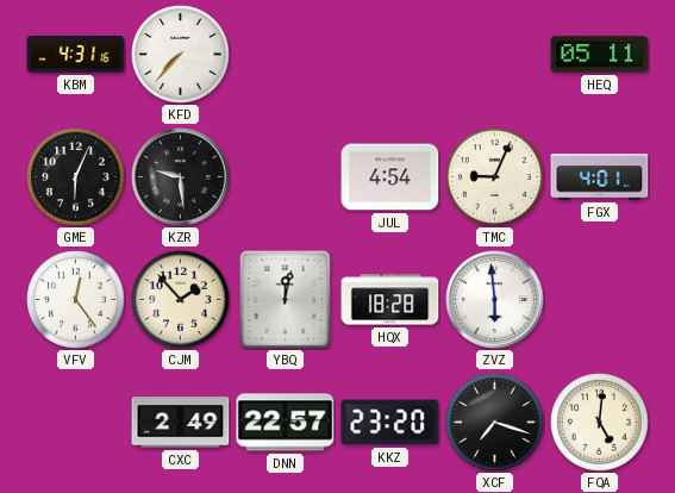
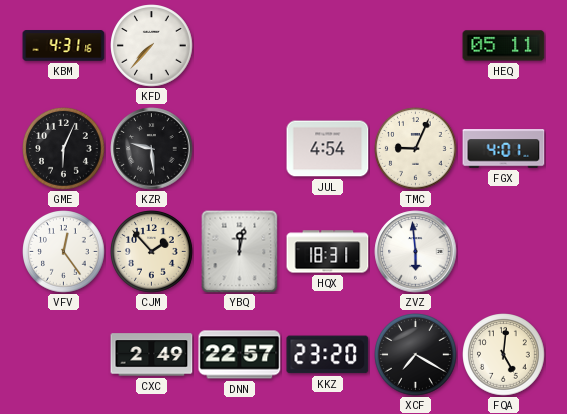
HQX: 18:28 -> 18:31
XCF: 7:18 -> 7:20
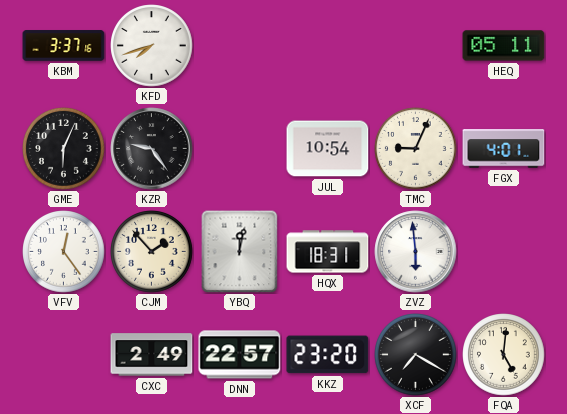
KBM: 4:31 -> 3:37
KFD: 7:37 -> 7:42
KZR: 9:29 -> 9:24
JUL: 4:54 -> 10:54
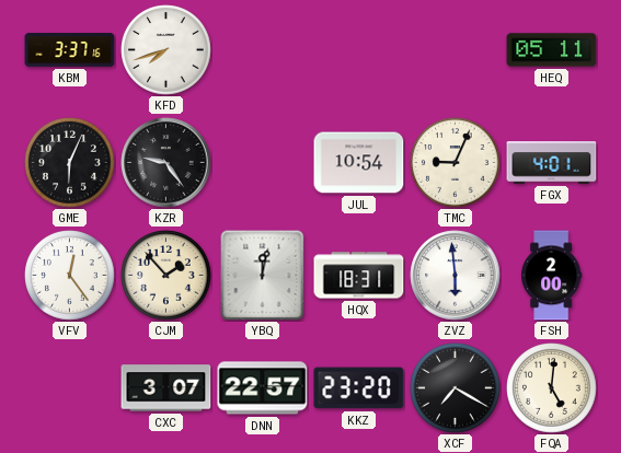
FSH: none -> 2:00
CXC: 2:49 -> 3:07
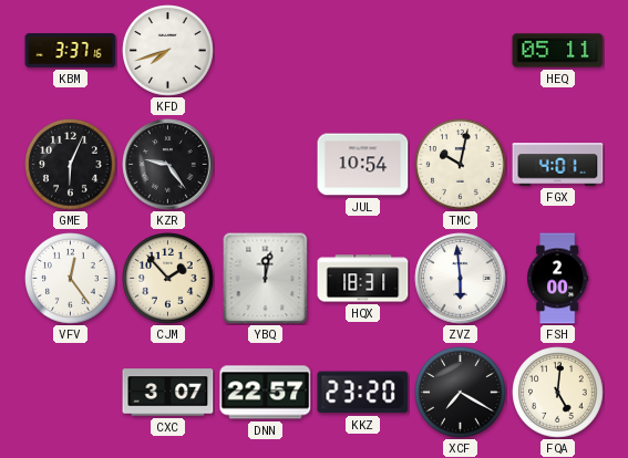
TMC: 9:04 -> 10:02
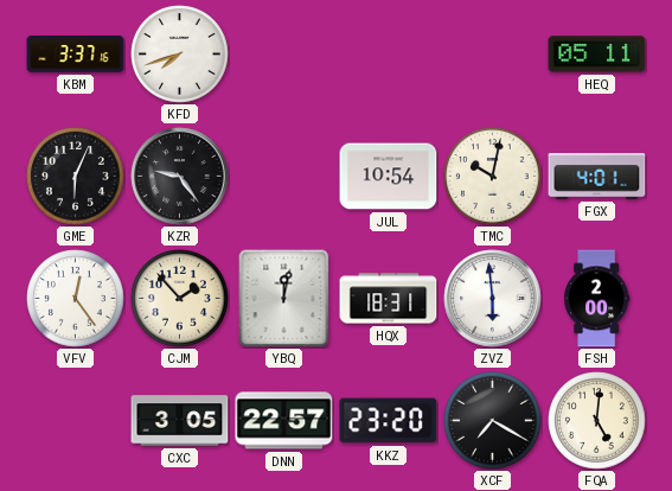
CXC: 3:07 -> 3:05
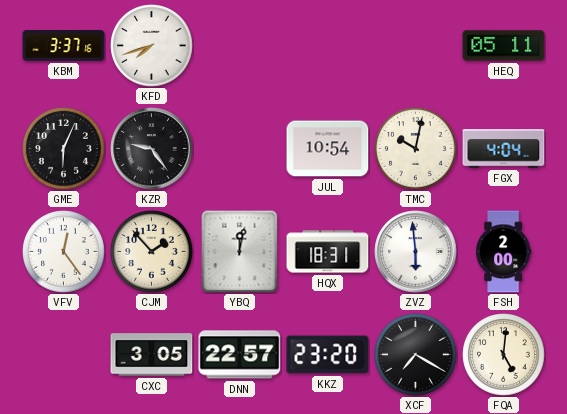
FGX: 4:01 -> 4:04
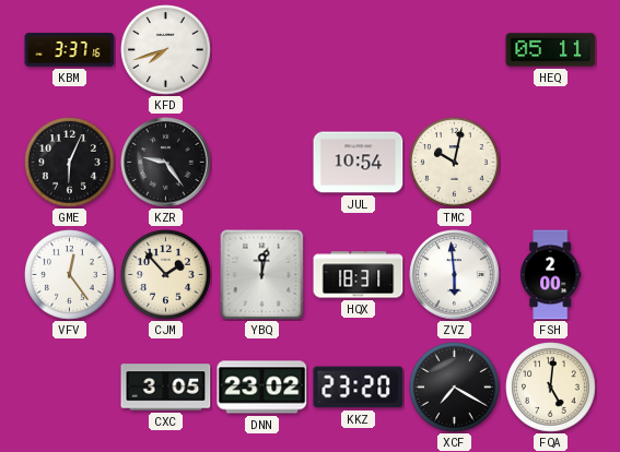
FGX: 4:04 -> none
DNN: 22:57 -> 23:02
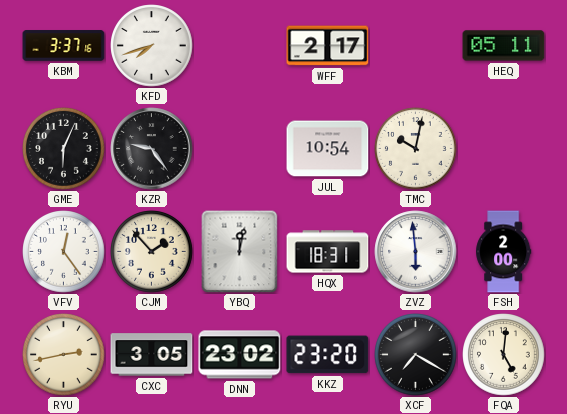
WFF: none -> 2:17
RYU: none -> 2:43
